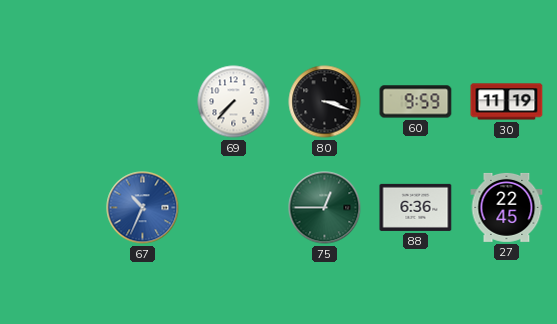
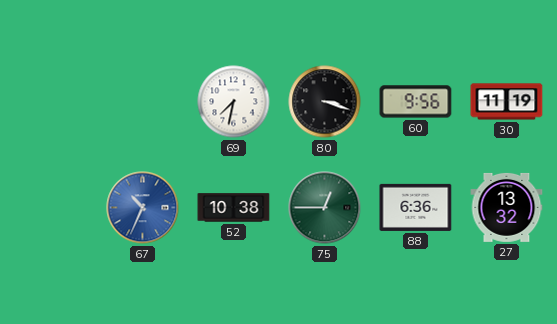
69: 7:37 -> 7:32
60: 9:59 -> 9:56
52: none -> 10:38
27: 22:45 -> 13:32
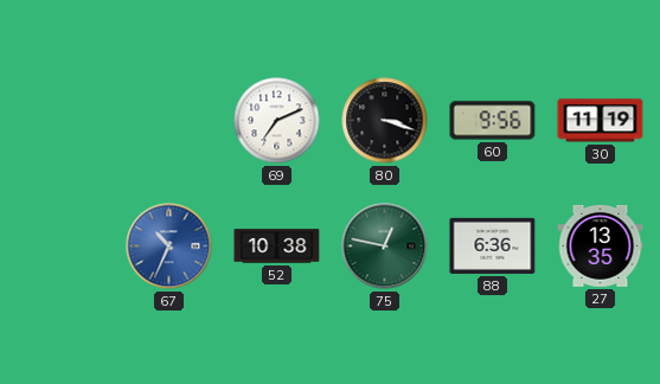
69: 7:32 -> 7:11
75: 12:45 -> 12:47
27: 13:32 -> 13:35
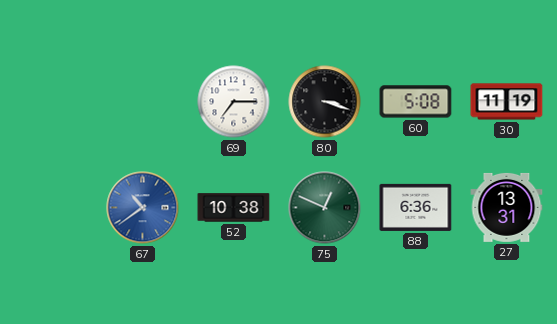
69: 7:11 -> 7:15
60: 9:56 -> 5:08
67: 10:34 -> 10:39
75: 12:47 -> 12:49
27: 13:35 -> 13:31
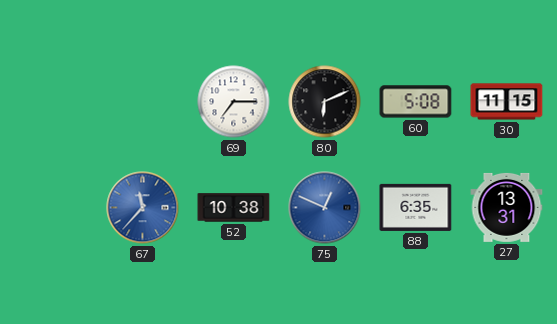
80: 3:18 -> 6:11
30: 11:19 -> 11:15
67: 10:39 -> 11:37
75 dial: green -> blue
88: 6:36 -> 6:35
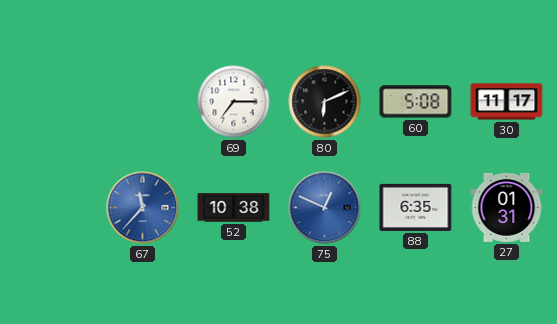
30: 11:15 -> 11:17
27: 13:31 -> 01:31
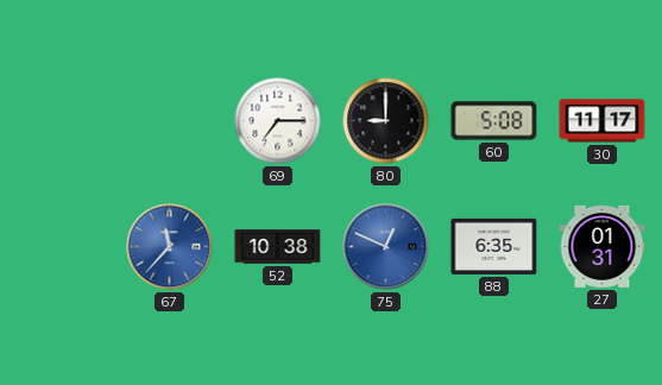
80: 6:11 -> 9:00
